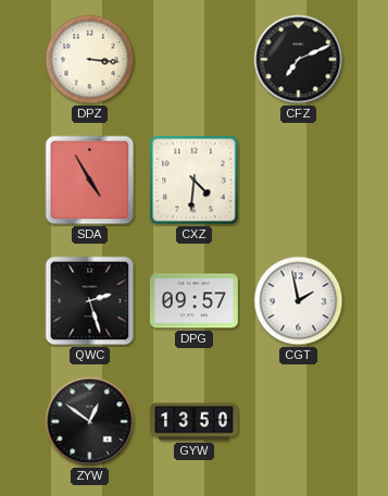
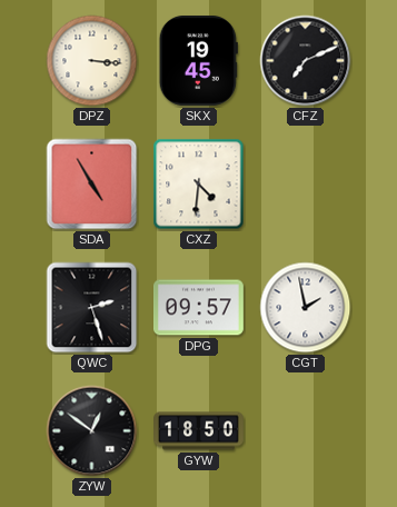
SKX: none -> 19:45
GYW: 13:50 -> 18:50
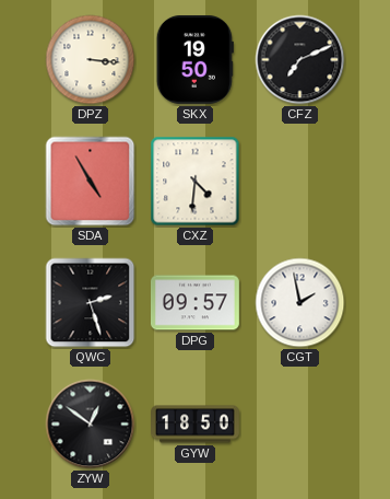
SKX: 19:45 -> 19:50
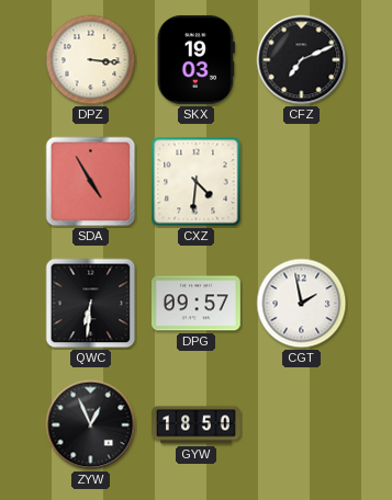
SKX: 19:50 -> 19:03
QWC: 2:27 -> 6:31
ZYW: 12:51 -> 12:56
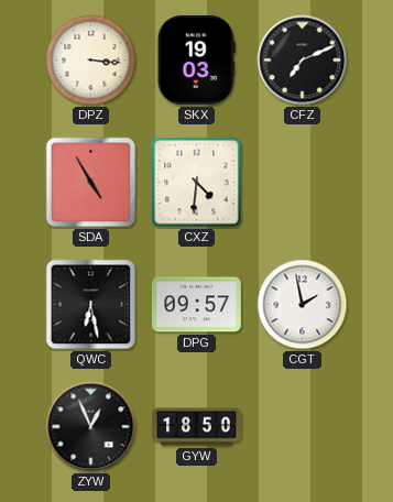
QWC: 6:31 -> 6:28
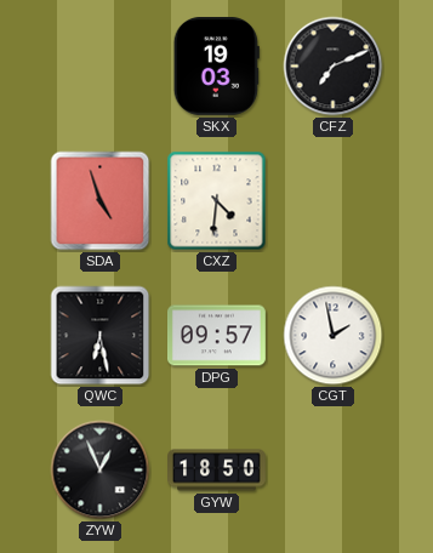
DPZ: 3:16 -> none
SDA: 4:55 -> 4:57
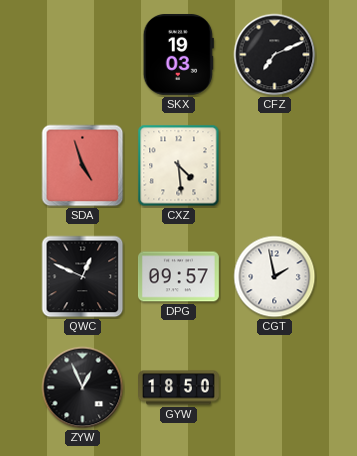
CXZ: 4:31 -> 4:29
QWC: 6:28 -> 12:49
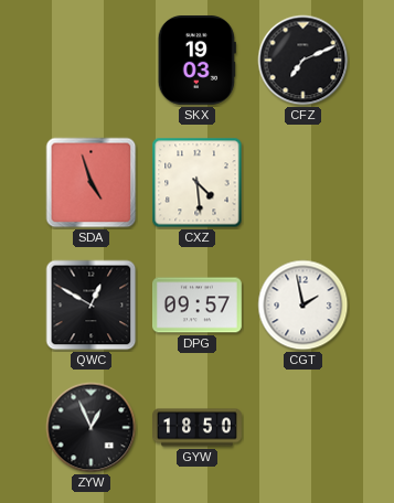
QWC: 12:49 -> 12:50
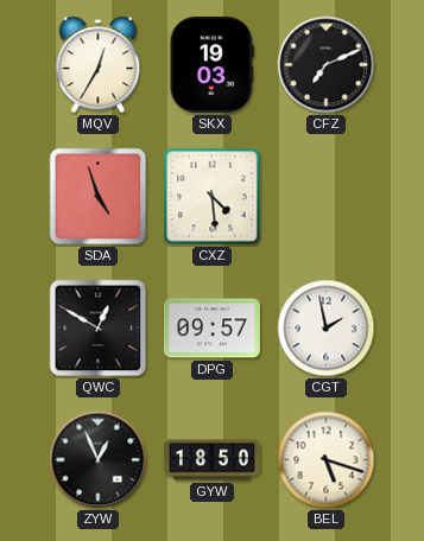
MQV: none -> 12:35
BEL: none -> 5:18
